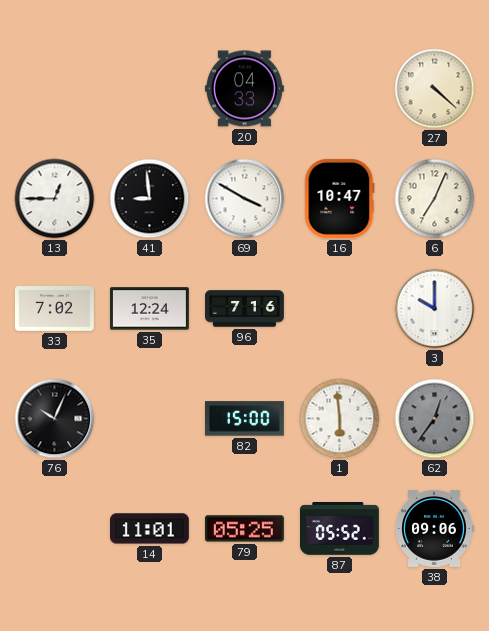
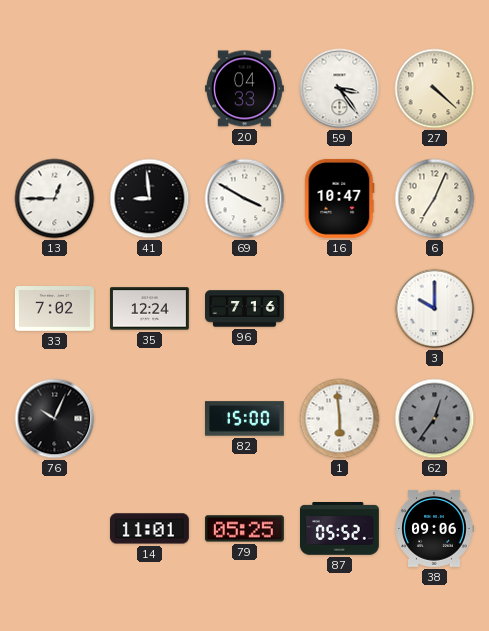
59: none -> 3:24
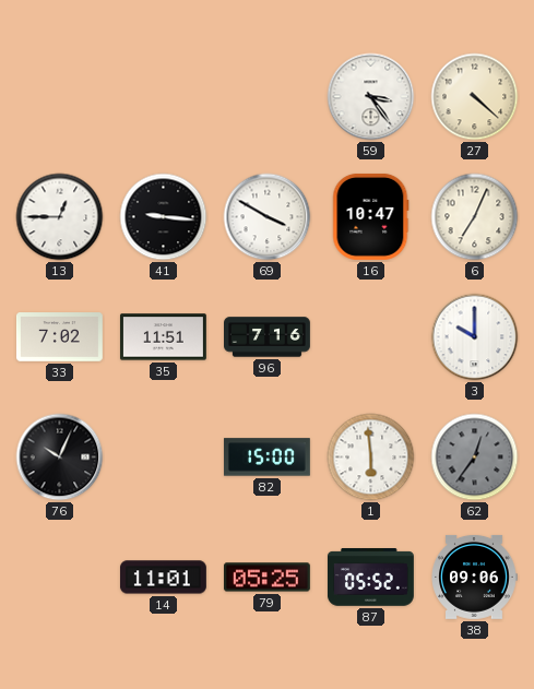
20: 04:33 -> none
41: 8:59 -> 9:16
35: 12:24 -> 11:51
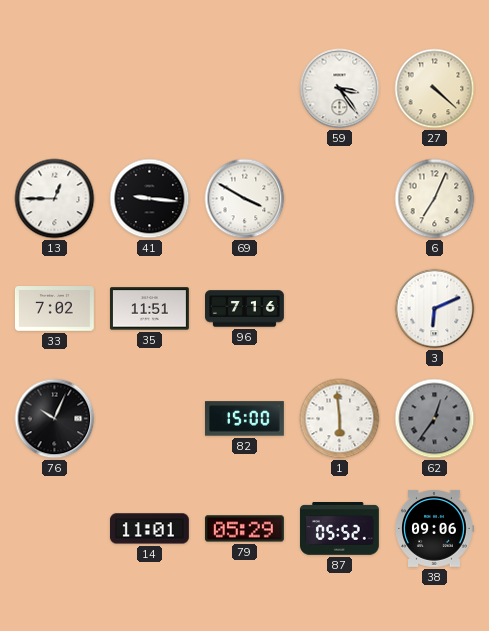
16: 10:47 -> none
3: 10:00 -> 6:11
79: 05:25 -> 05:29
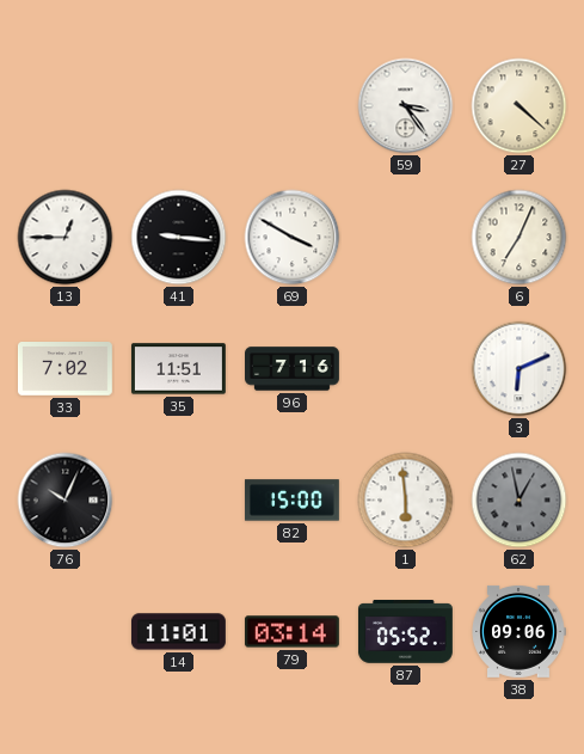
62: 12:36 -> 12:58
79: 05:29 -> 03:14
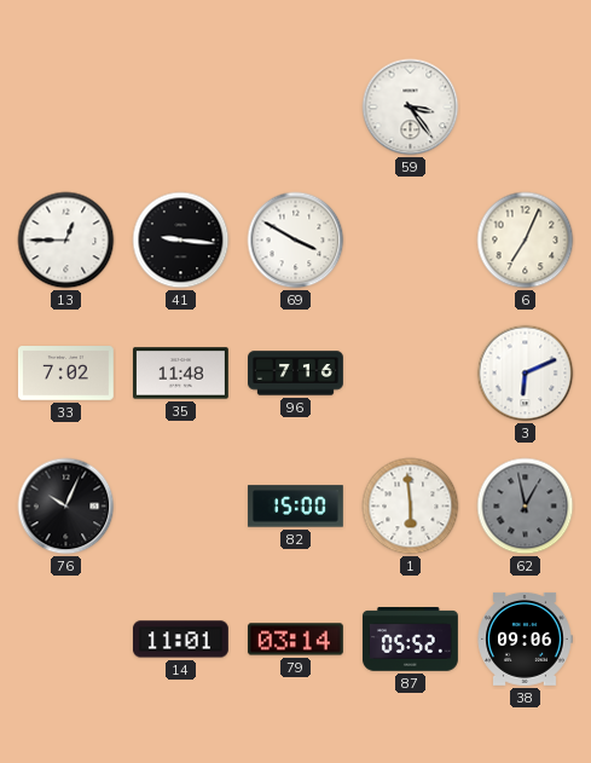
27: 4:22 -> none
35: 11:51 -> 11:48
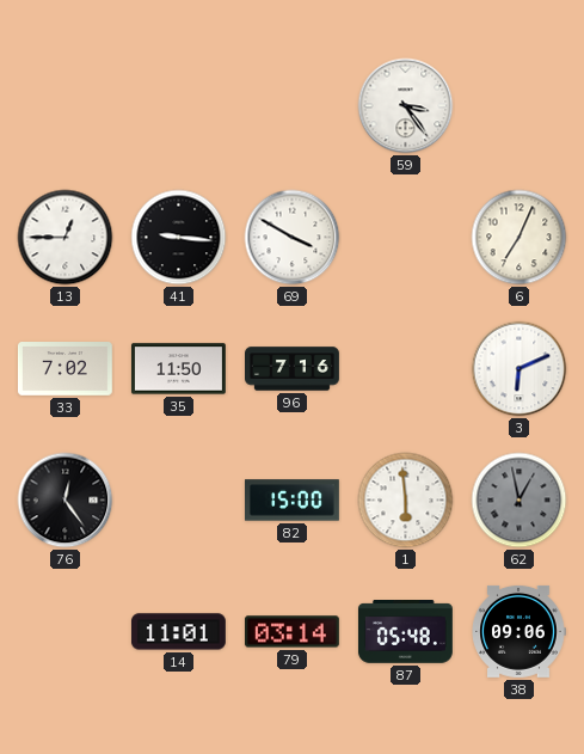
35: 11:48 -> 11:50
76: 10:04 -> 12:24
87: 05:52 -> 05:48
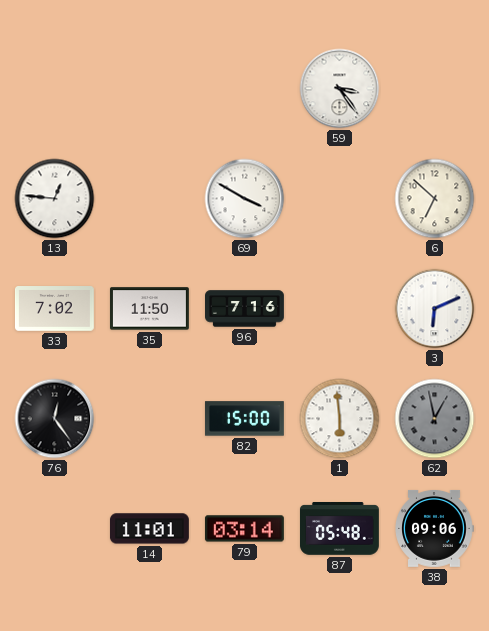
13: 12:45 -> 12:46
41: 9:16 -> none
6: 7:04 -> 6:52
